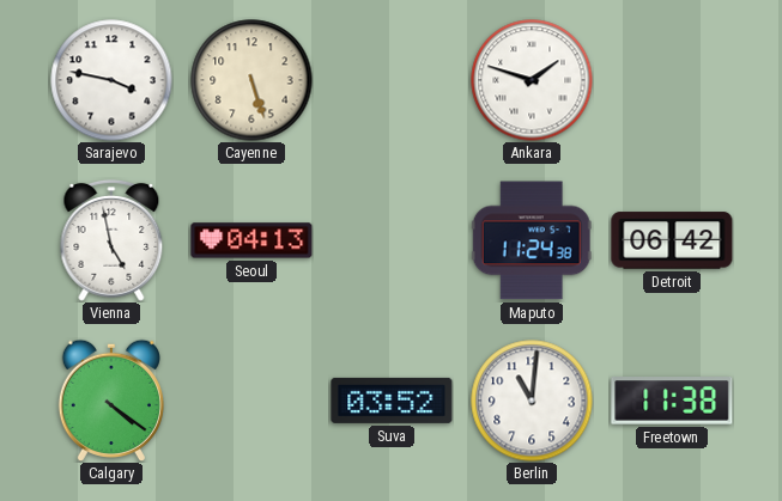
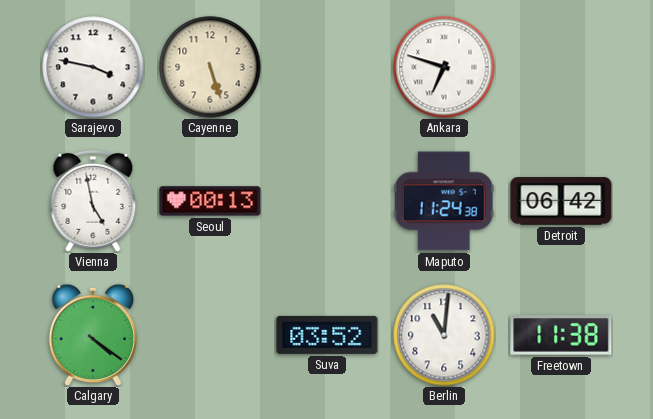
Ankara: 1:48 -> 6:48
Seoul: 04:13 -> 00:13
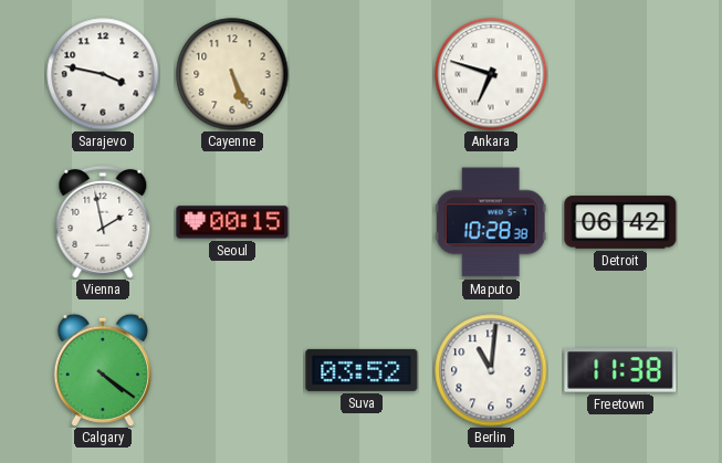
Cayenne: 5:27 -> 5:26
Vienna: 4:58 -> 1:58
Seoul: 00:13 -> 00:15
Maputo: 11:24 -> 10:28
